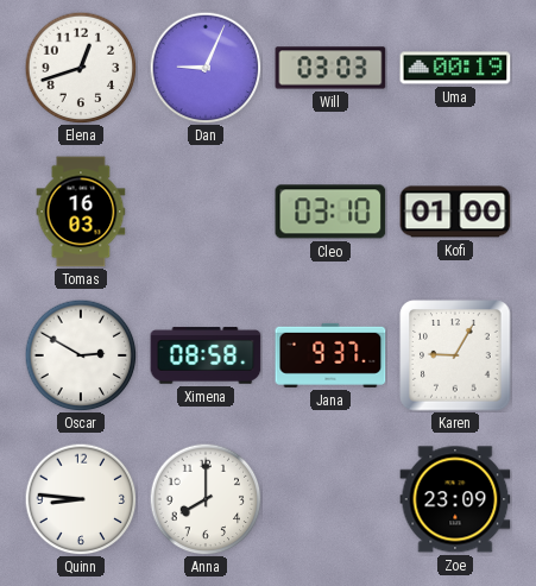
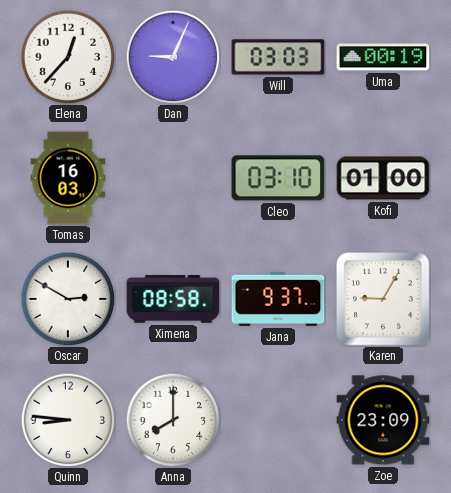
Elena: 12:42 -> 12:37
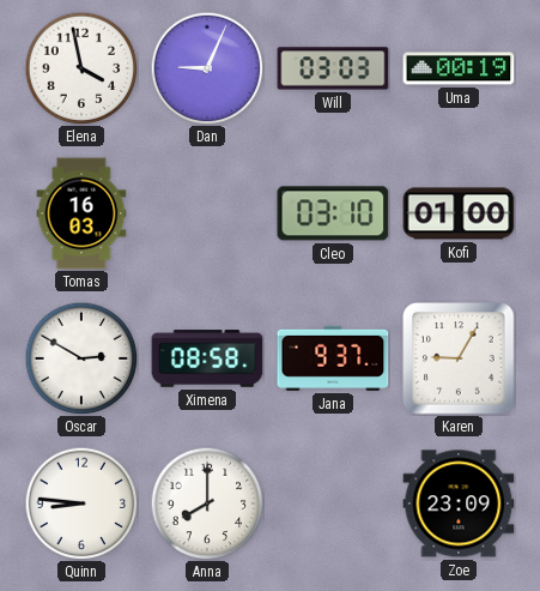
Elena: 12:37 -> 3:58
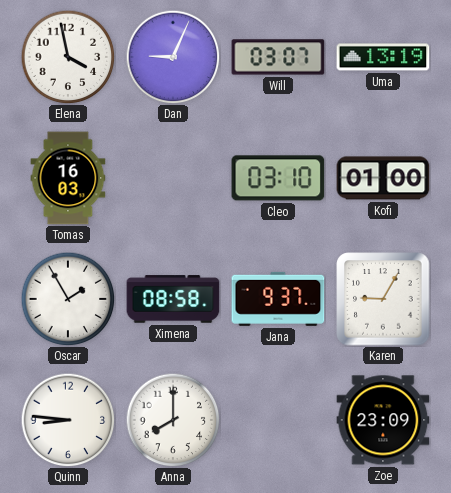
Will: 03:03 -> 03:07
Uma: 00:19 -> 13:19
Oscar: 2:50 -> 1:55
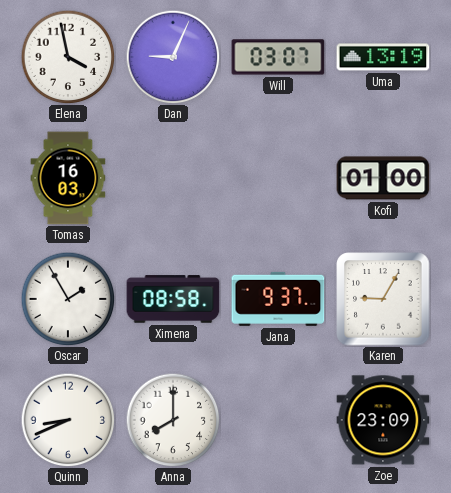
Cleo: 03:10 -> none
Quinn: 8:46 -> 8:41
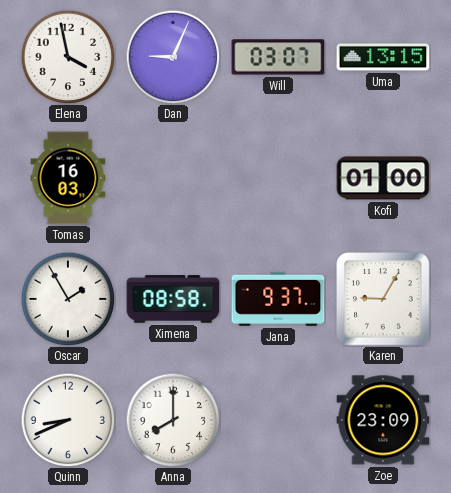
Uma: 13:19 -> 13:15
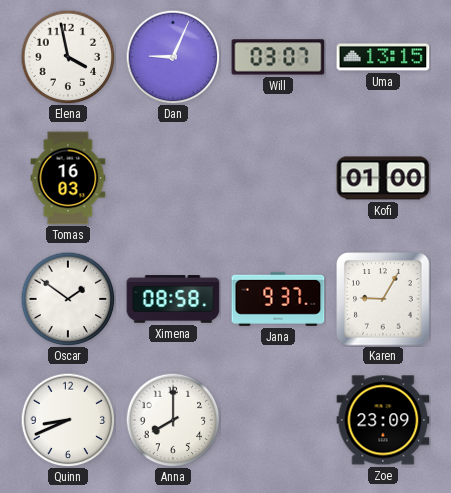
Oscar: 1:55 -> 1:51
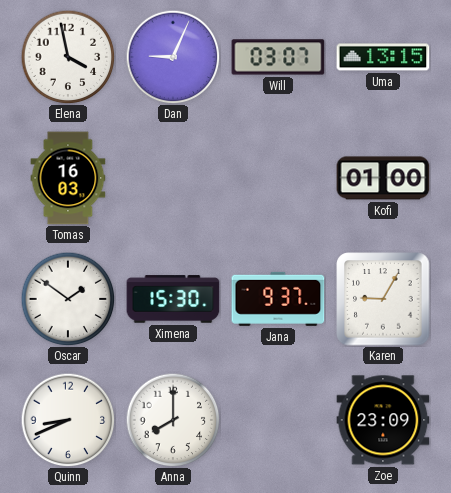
Ximena: 08:58 -> 15:30
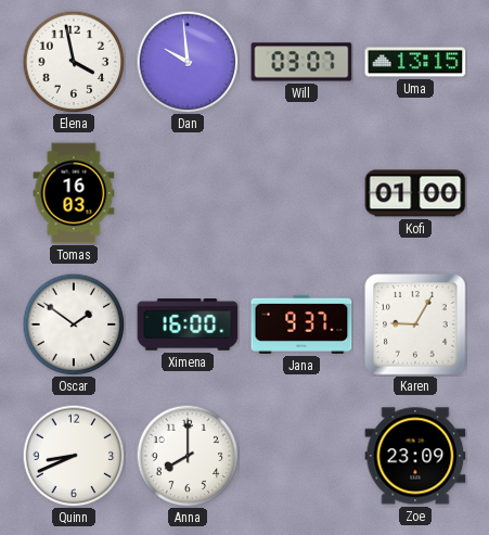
Dan: 9:04 -> 9:59
Ximena: 15:30 -> 16:00
